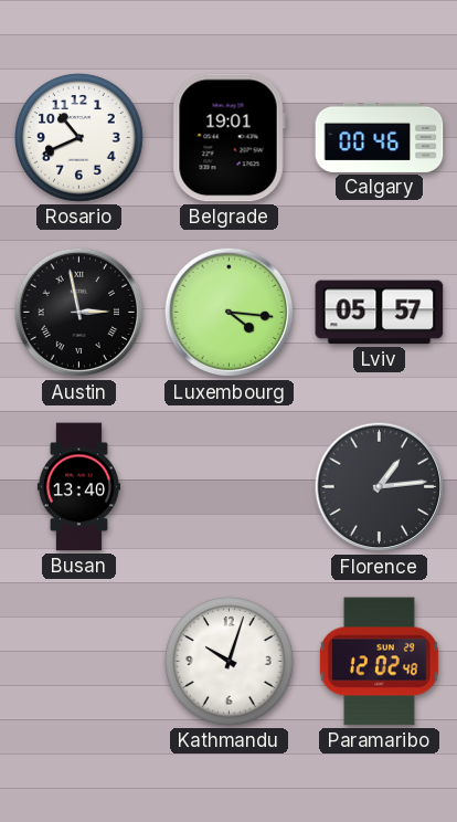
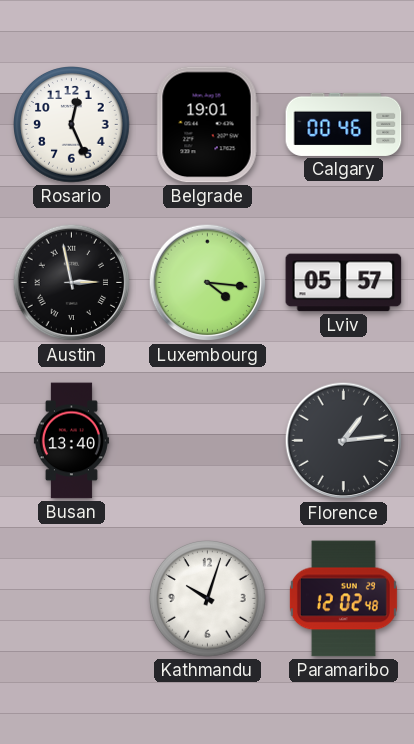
Rosario: 10:41 -> 12:26
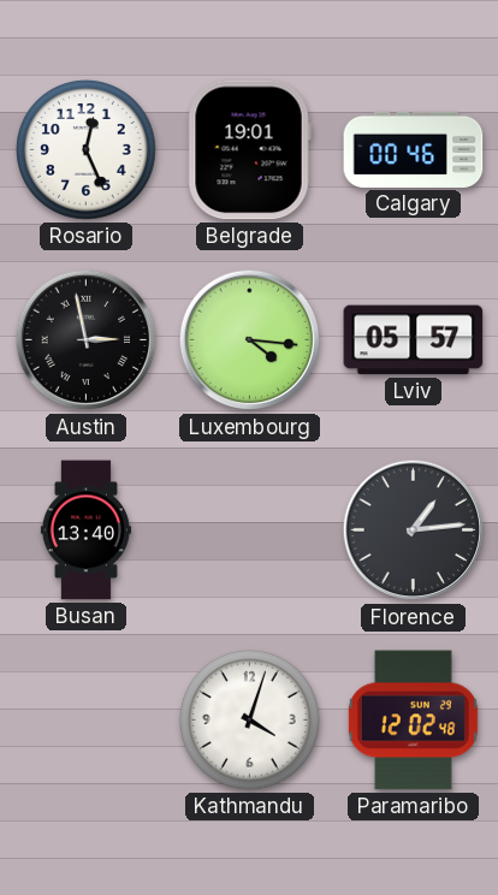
Kathmandu: 10:03 -> 4:03
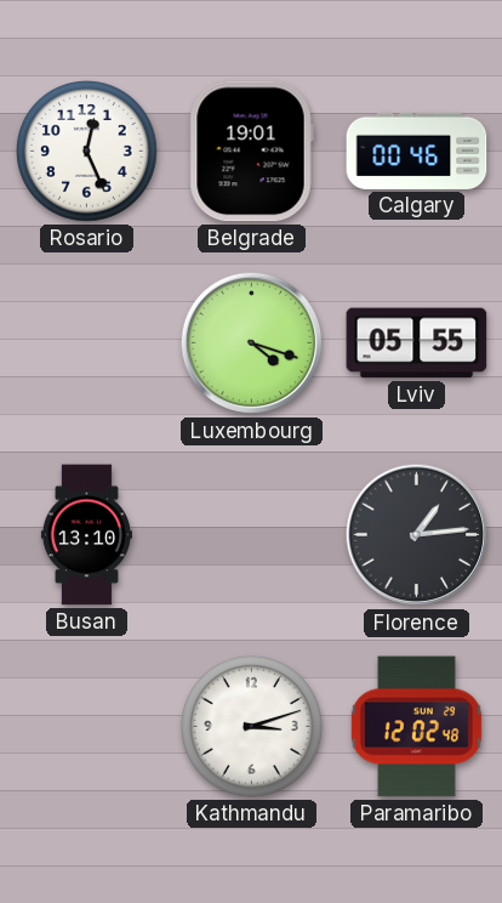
Austin: 2:58 -> none
Luxembourg: 4:16 -> 4:18
Lviv: 05:57 -> 05:55
Busan: 13:40 -> 13:10
Kathmandu: 4:03 -> 3:12
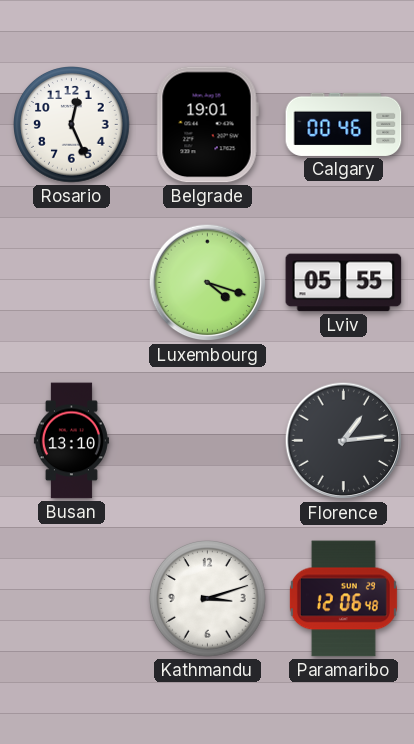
Paramaribo: 12:02 -> 12:06
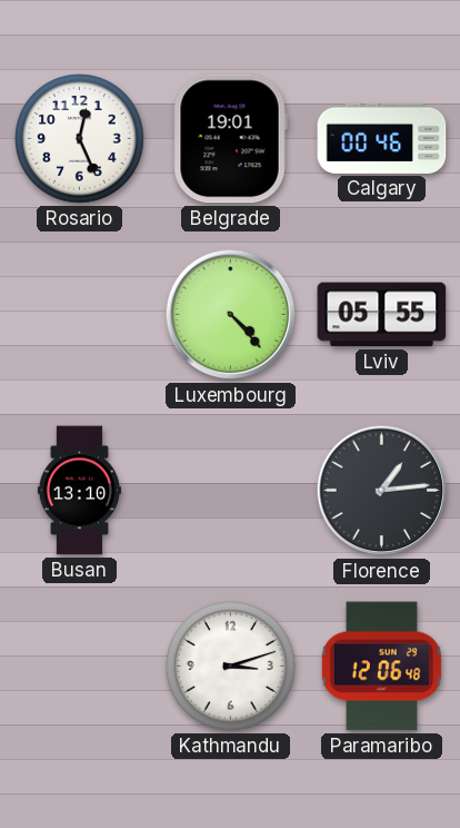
Luxembourg: 4:18 -> 4:23
